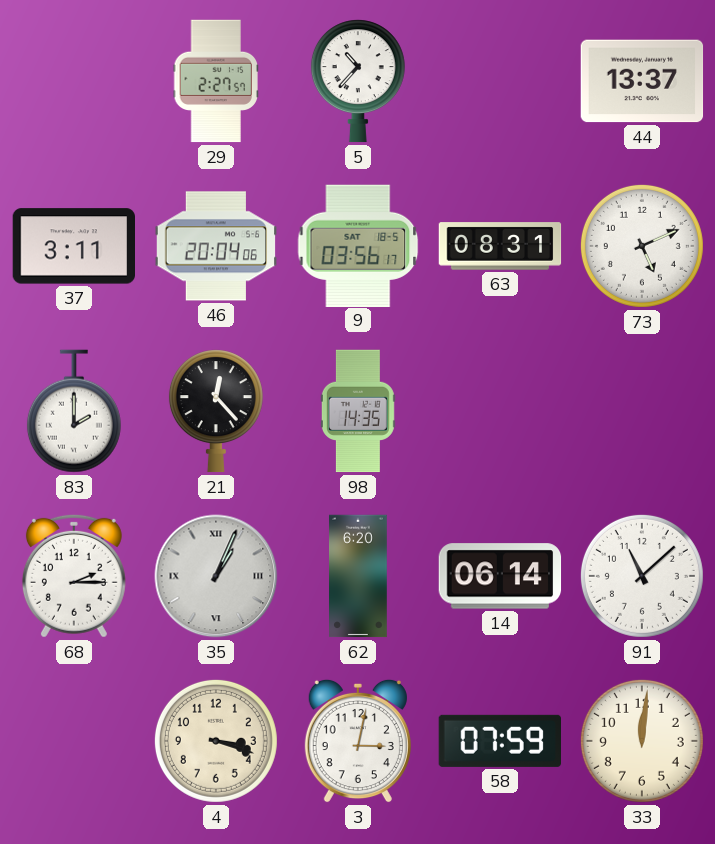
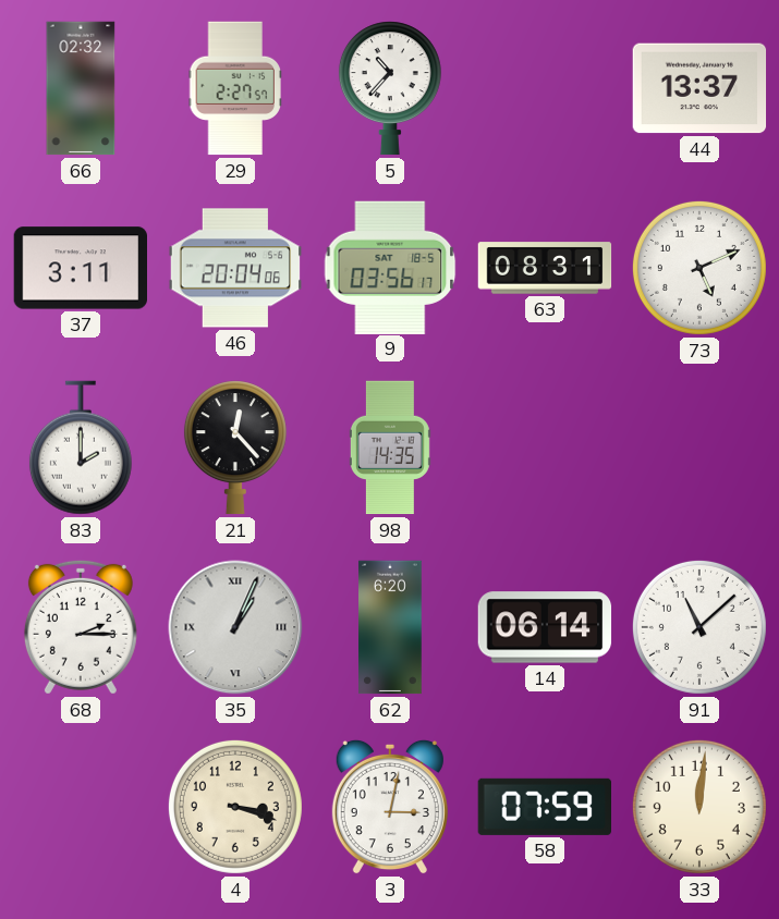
66: none -> 02:32
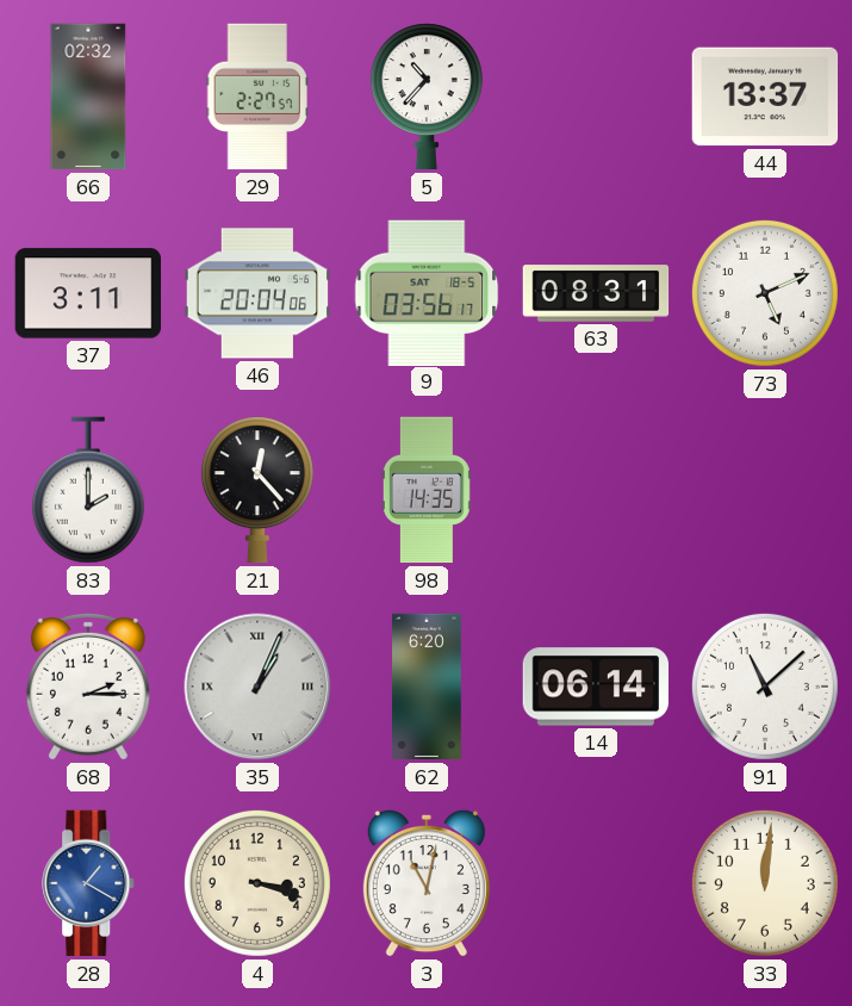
28: none -> 1:20
3: 3:02 -> 11:02
58: 07:59 -> none
